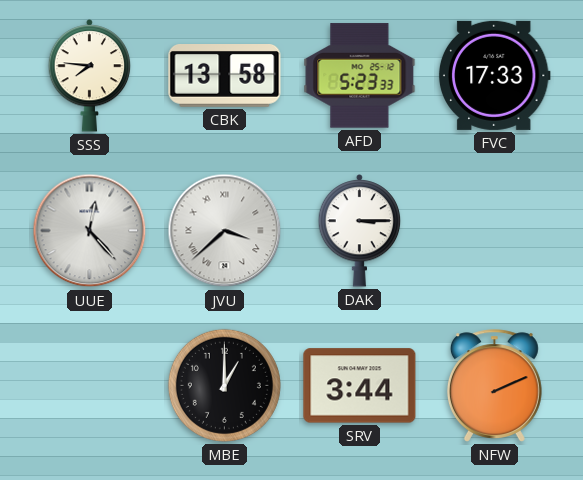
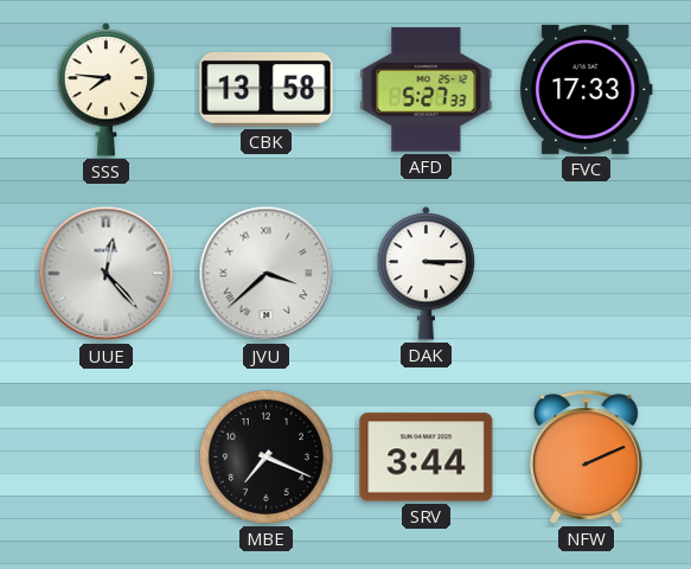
AFD: 5:23 -> 5:27
MBE: 1:00 -> 7:19
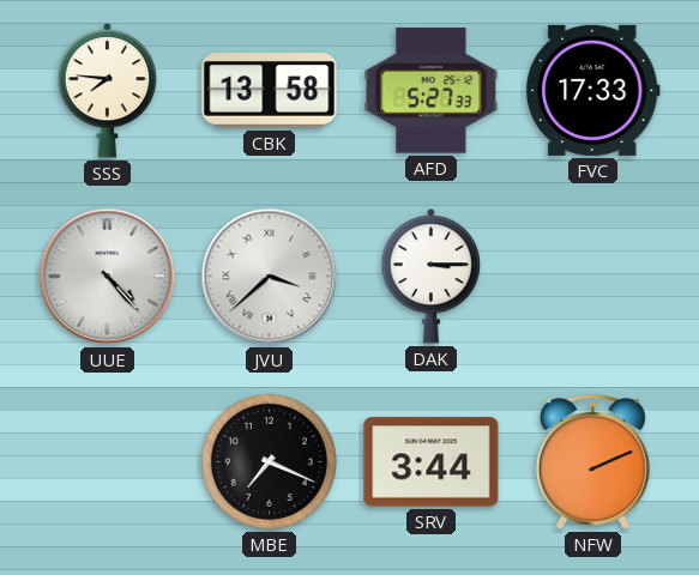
UUE: 12:23 -> 4:23
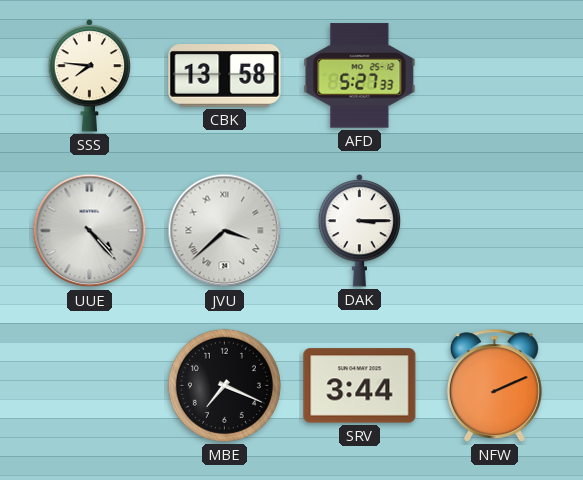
FVC: 17:33 -> none
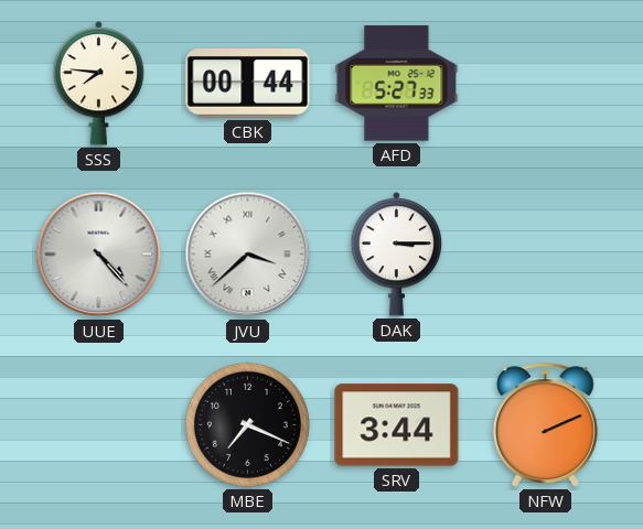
CBK: 13:58 -> 00:44
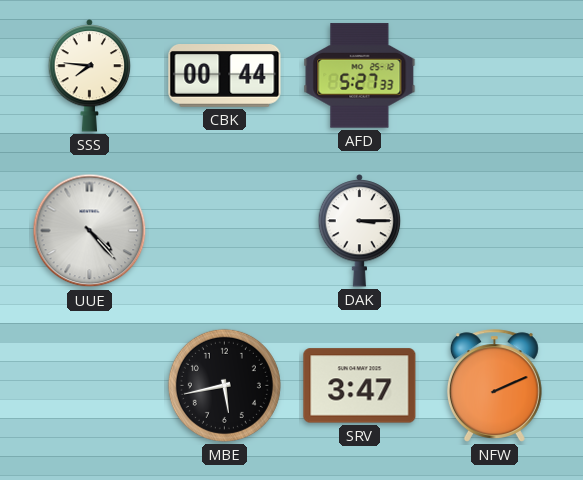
JVU: 3:38 -> none
MBE: 7:19 -> 5:43
SRV: 3:44 -> 3:47
